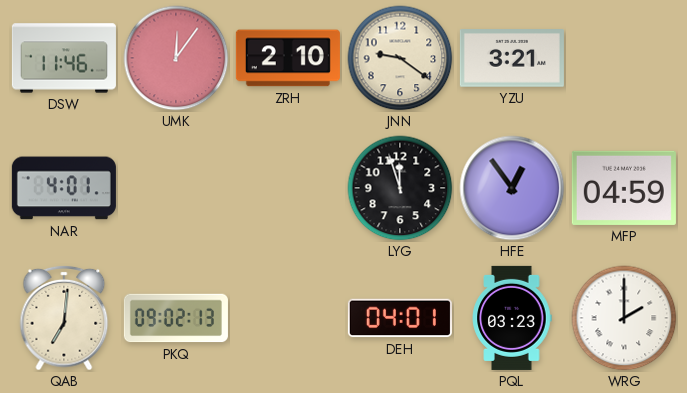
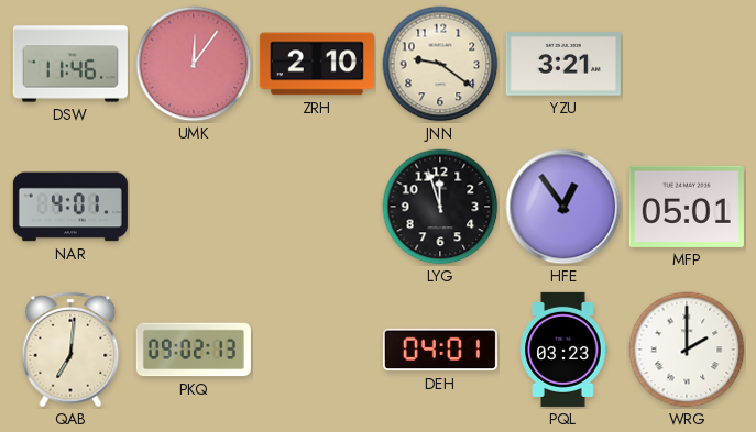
MFP: 04:59 -> 05:01
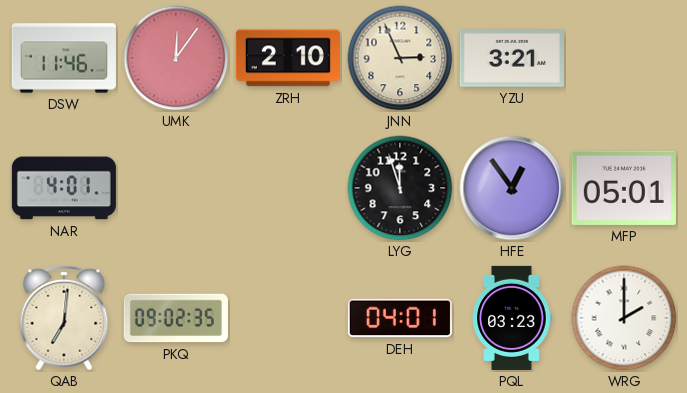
JNN: 9:21 -> 2:56
PKQ: 09:02:13 -> 09:02:35
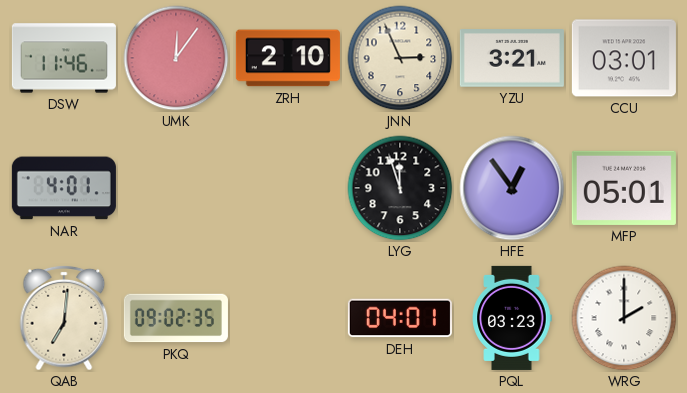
CCU: none -> 03:01
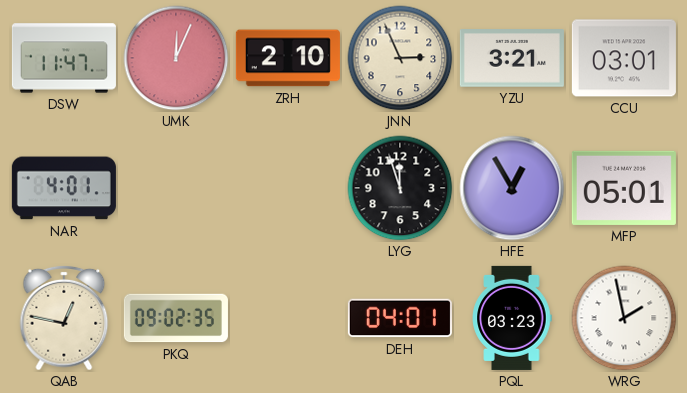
DSW: 11:46 -> 11:47
UMK: 12:06 -> 12:04
HFE: 12:54 -> 12:55
QAB: 7:01 -> 12:47
WRG: 2:00 -> 1:58
